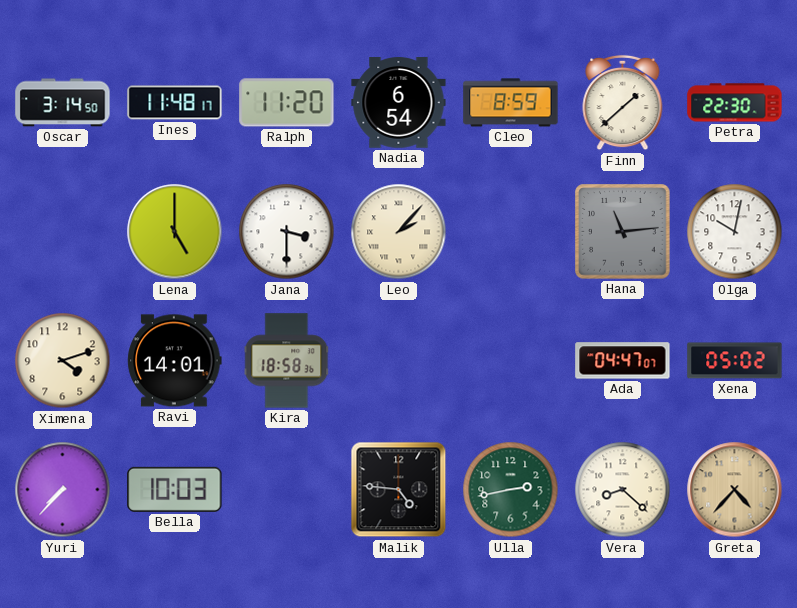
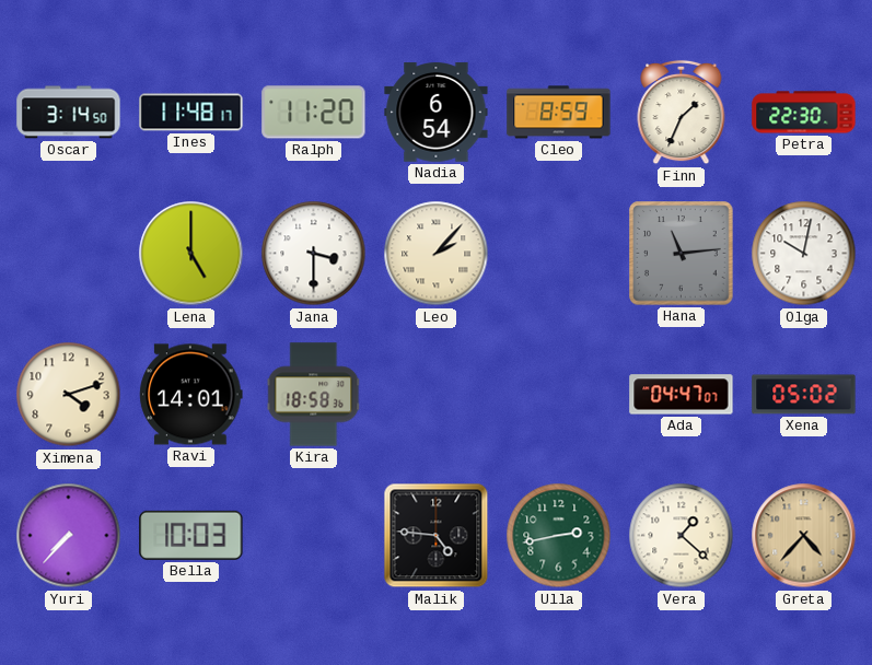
Finn: 1:38 -> 1:34
Vera: 8:22 -> 1:22
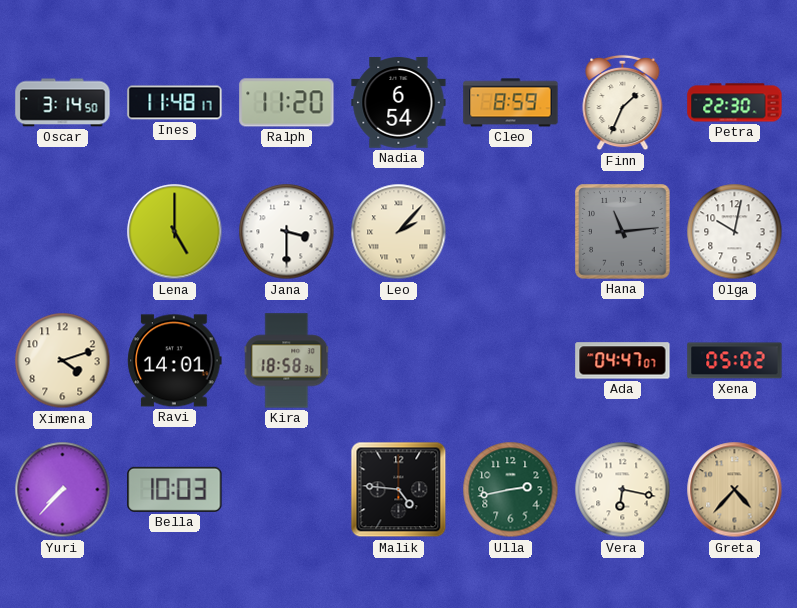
Vera: 1:22 -> 6:17
